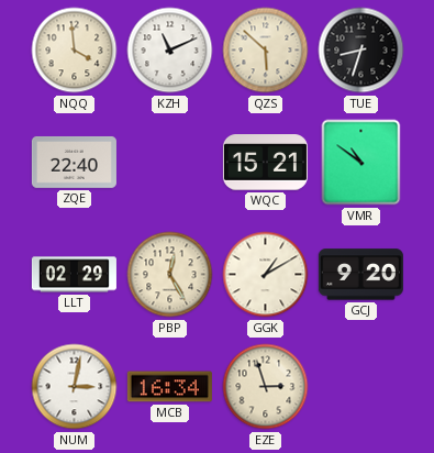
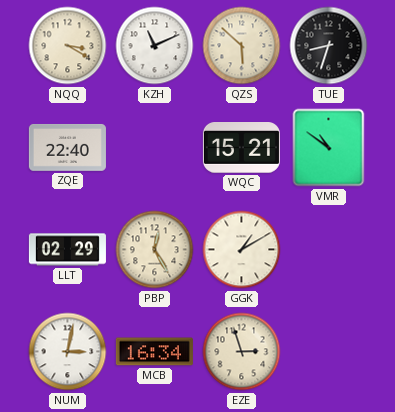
NQQ: 3:59 -> 3:20
GCJ: 9:20 -> none
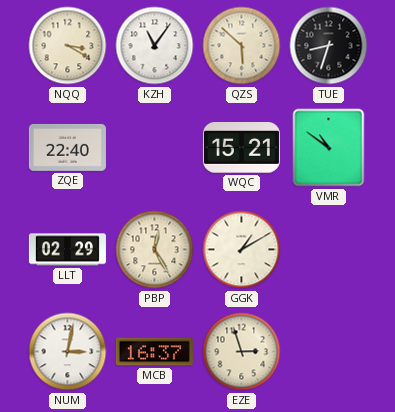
KZH: 11:11 -> 11:06
MCB: 16:34 -> 16:37
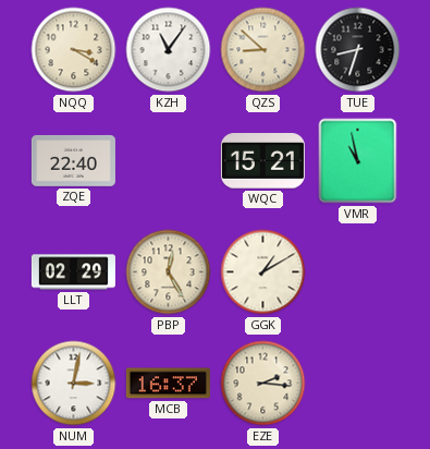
QZS: 5:52 -> 8:52
VMR: 10:51 -> 10:58
EZE: 2:57 -> 2:16
